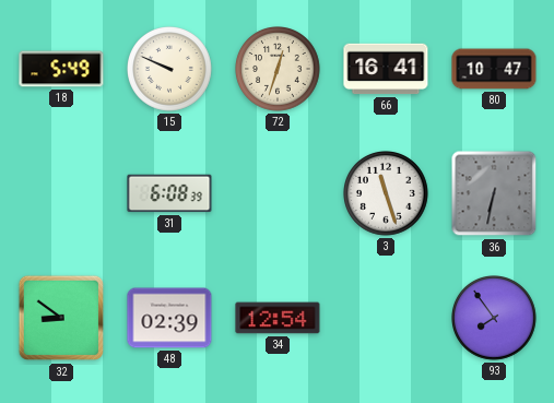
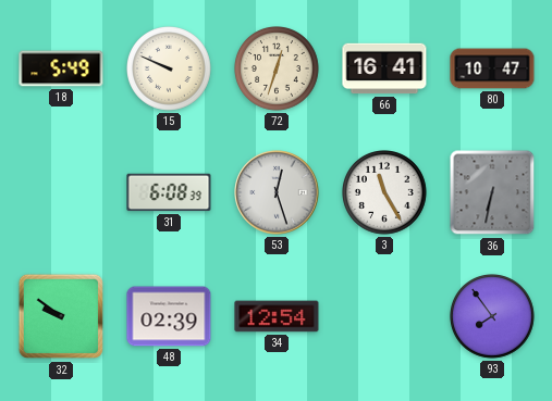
53: none -> 12:27
3: 11:27 -> 11:25
32: 8:51 -> 9:51
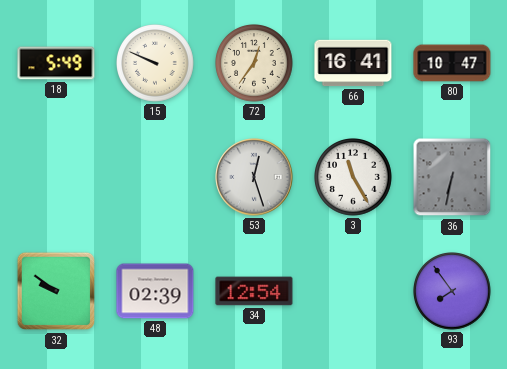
72: 12:33 -> 12:36
31: 6:08 -> none
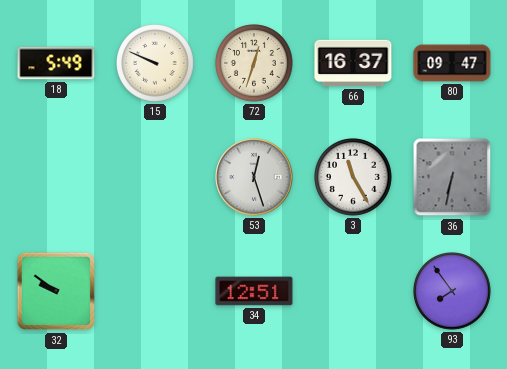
72: 12:36 -> 12:33
66: 16:41 -> 16:37
80: 10:47 -> 09:47
48: 02:39 -> none
34: 12:54 -> 12:51
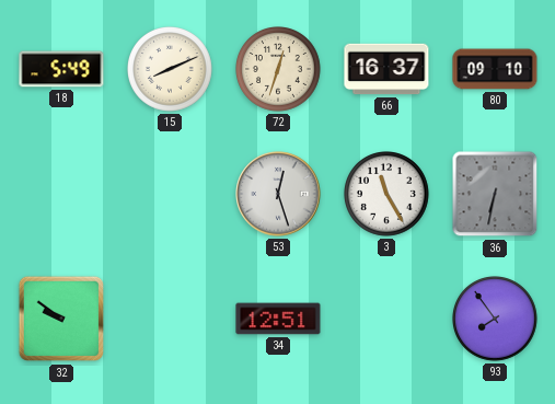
15: 9:49 -> 8:11
80: 09:47 -> 09:10
